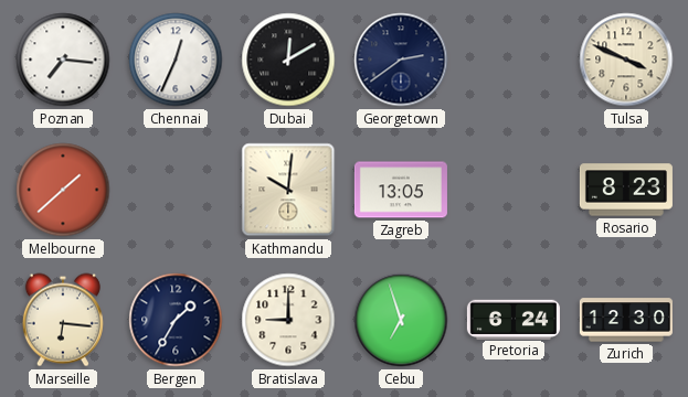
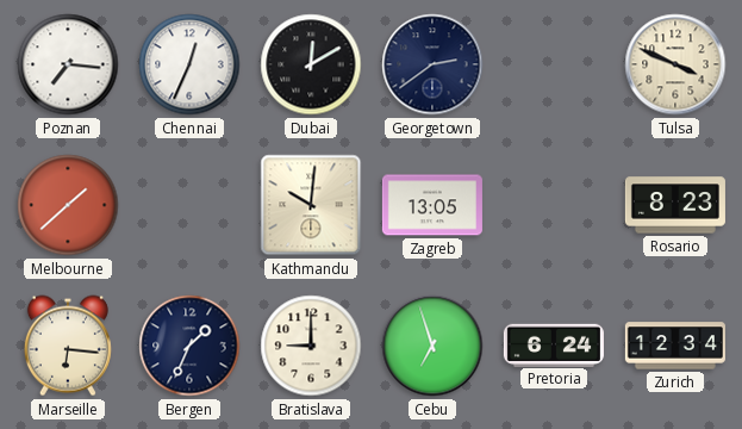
Bergen: 1:35 -> 1:34
Zurich: 12:30 -> 12:34
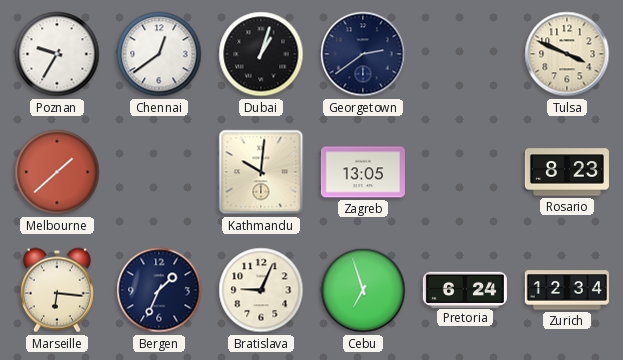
Poznan: 7:16 -> 9:35
Chennai: 12:34 -> 12:39
Dubai: 12:10 -> 1:03
Bratislava: 9:00 -> 9:04
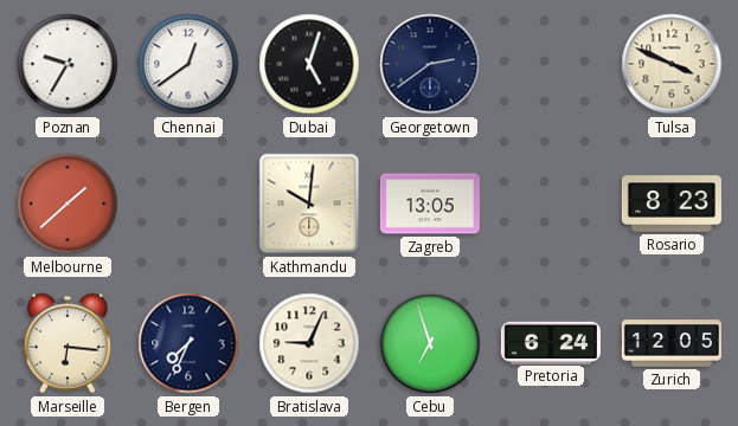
Dubai: 1:03 -> 5:03
Bergen: 1:34 -> 7:34
Zurich: 12:34 -> 12:05
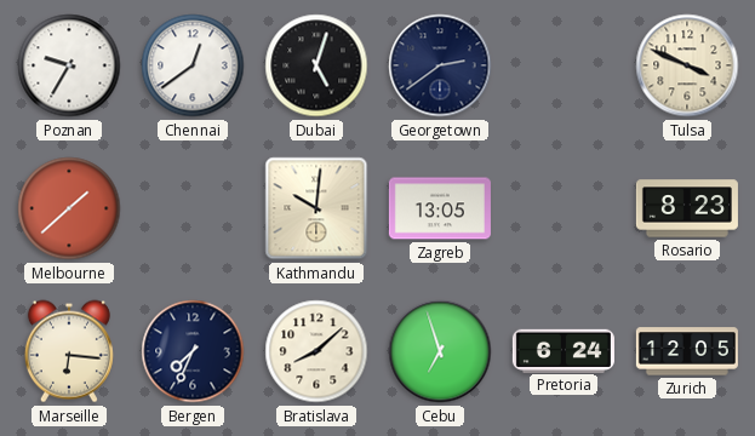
Bratislava: 9:04 -> 8:08
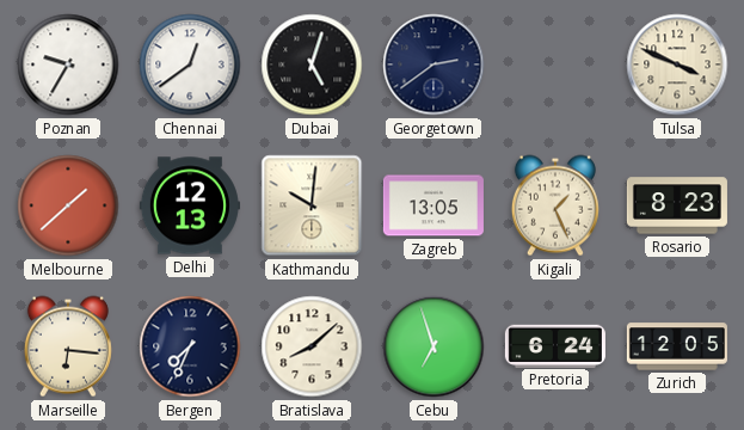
Delhi: none -> 12:13
Kigali: none -> 1:26
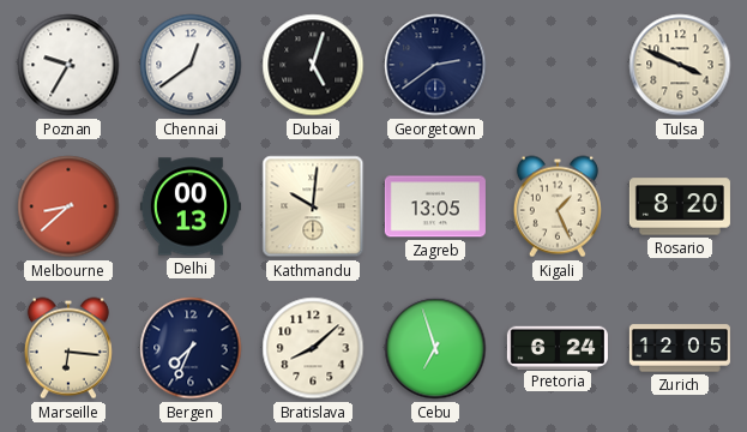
Melbourne: 1:38 -> 8:38
Delhi: 12:13 -> 00:13
Rosario: 8:23 -> 8:20
